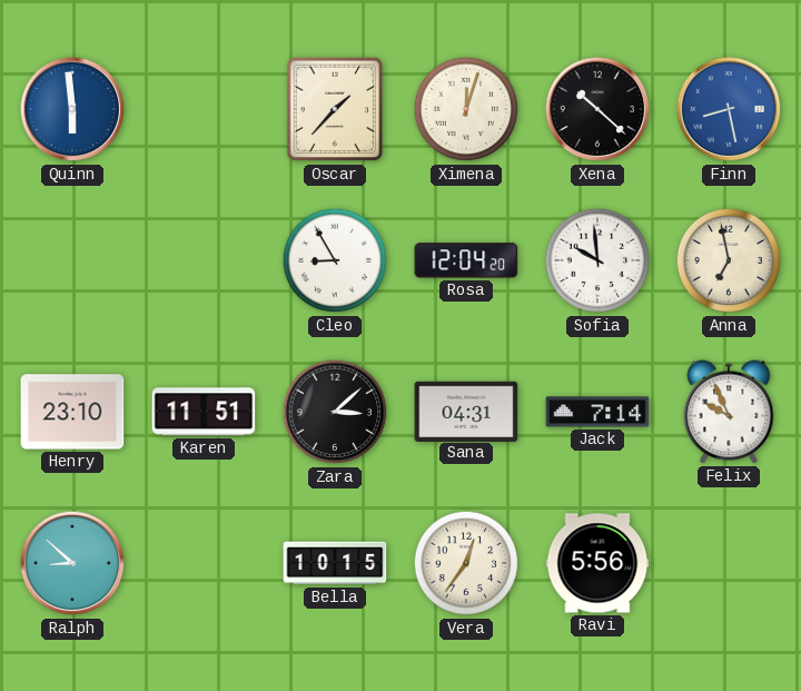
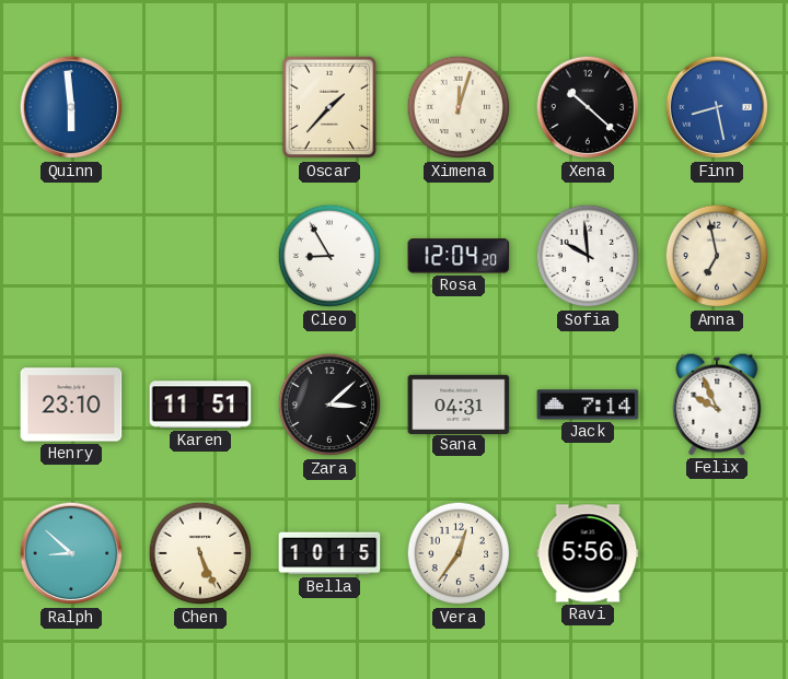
Chen: none -> 5:26
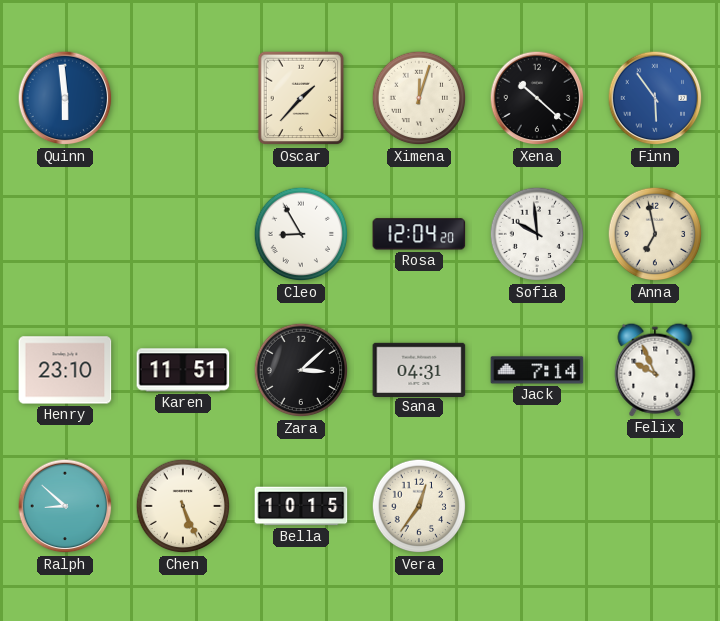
Finn: 8:28 -> 5:54
Ravi: 5:56 -> none
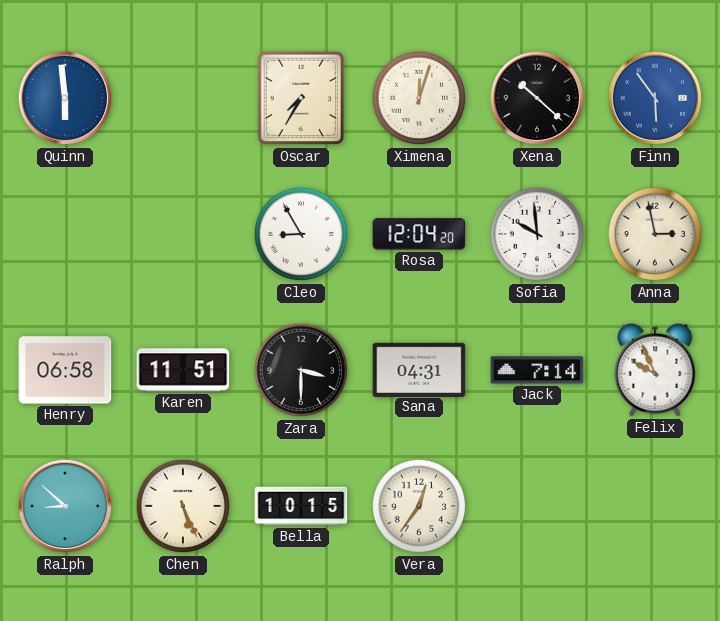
Oscar: 1:37 -> 7:35
Anna: 6:58 -> 2:58
Henry: 23:10 -> 06:58
Zara: 3:08 -> 3:30
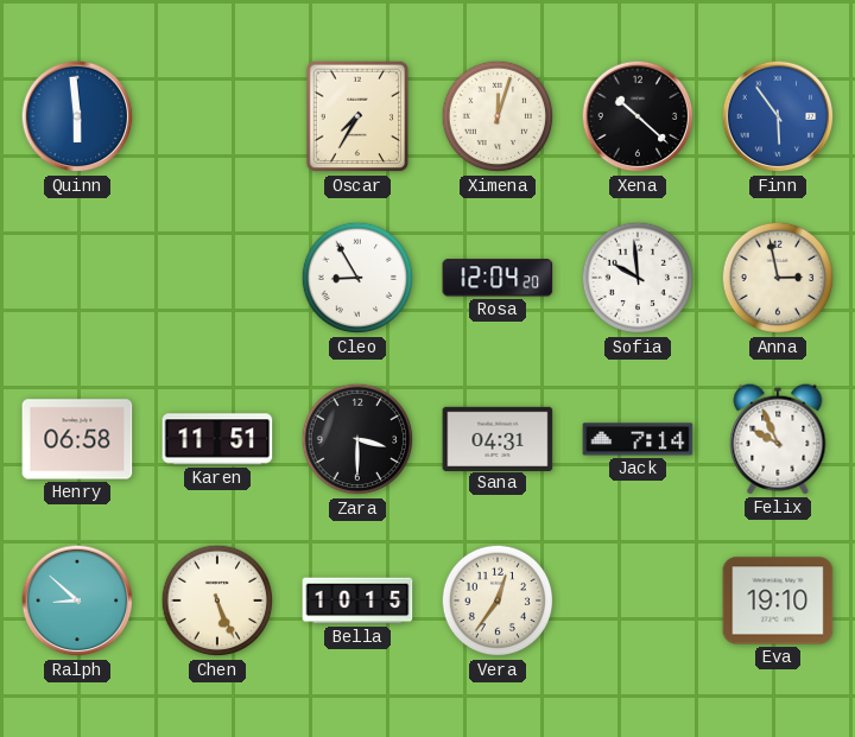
Eva: none -> 19:10
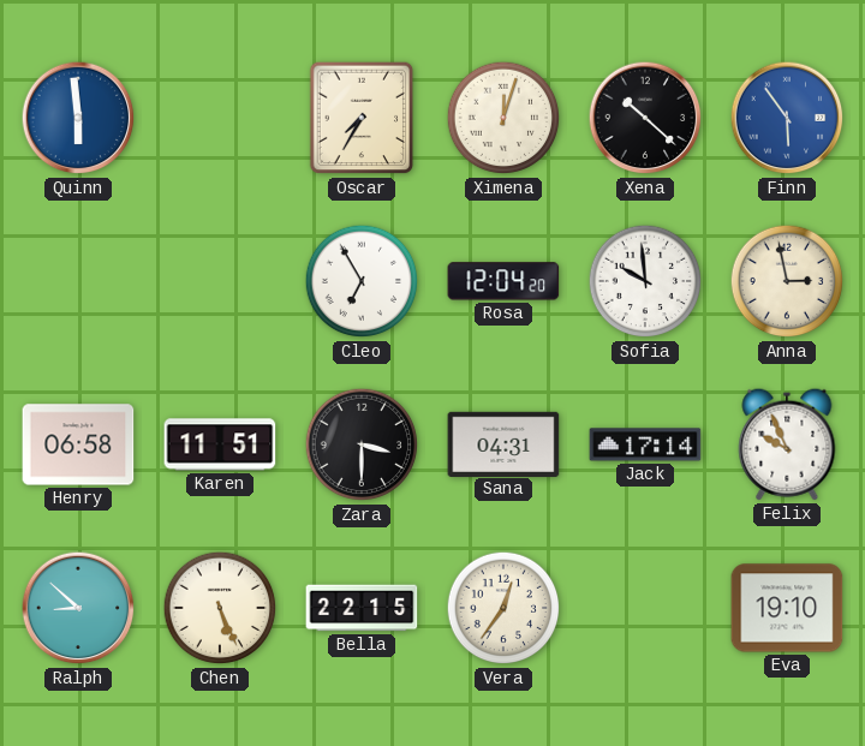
Cleo: 8:55 -> 6:55
Jack: 7:14 -> 17:14
Bella: 10:15 -> 22:15
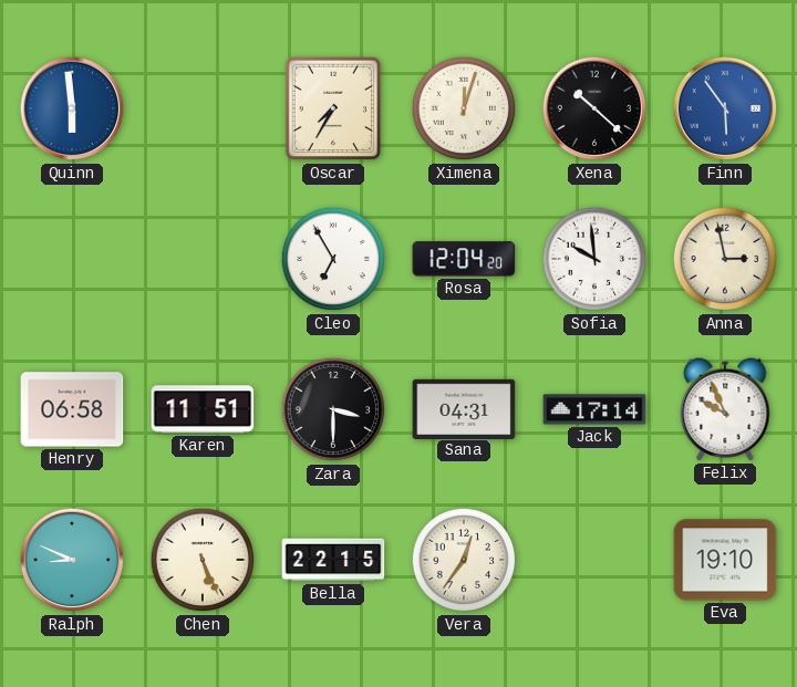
Ralph: 8:52 -> 8:49
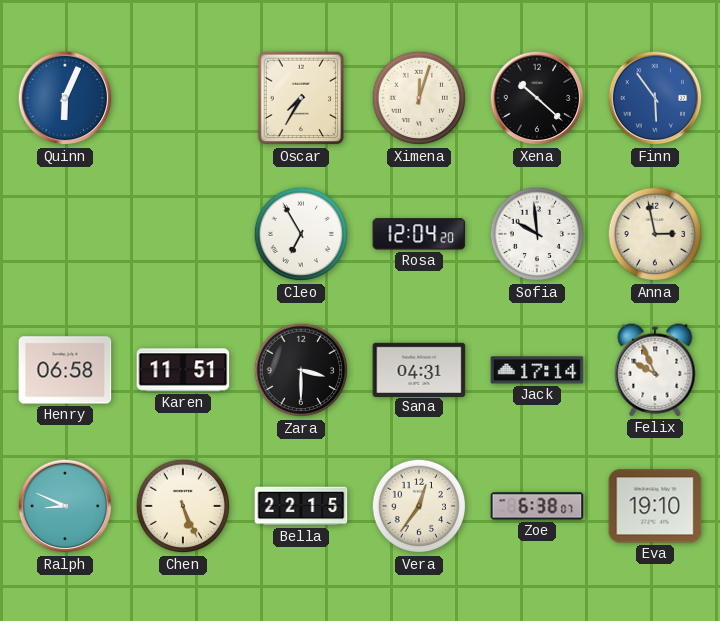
Quinn: 5:59 -> 6:04
Zoe: none -> 6:38
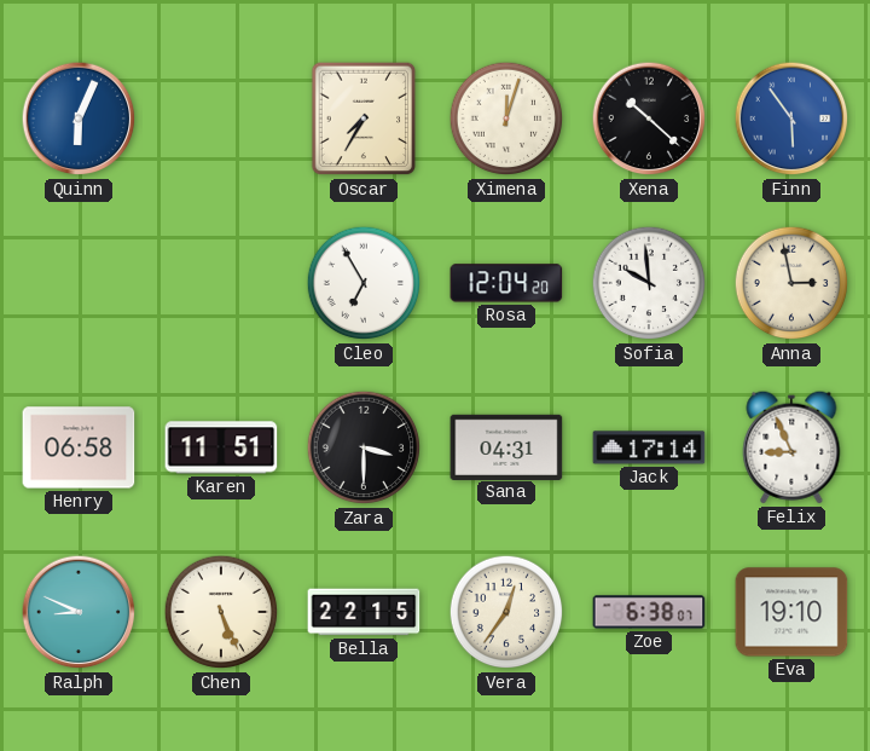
Felix: 9:56 -> 8:56
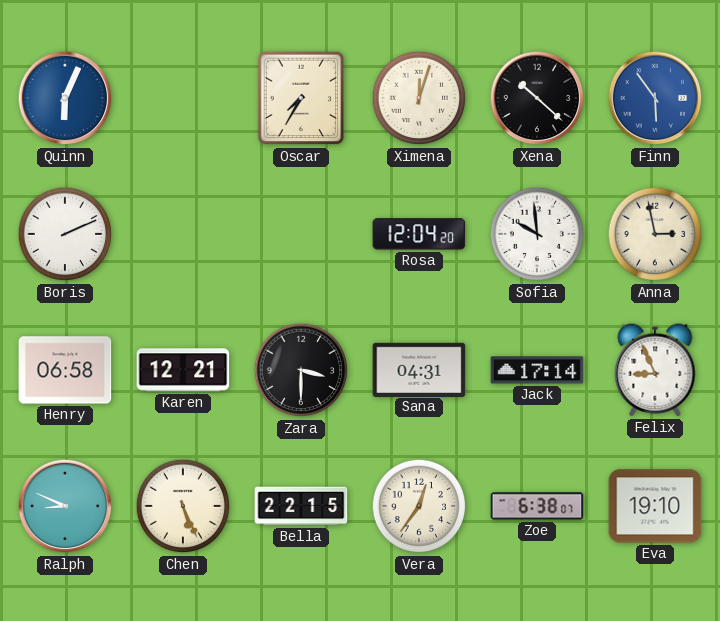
Boris: none -> 2:11
Cleo: 6:55 -> none
Karen: 11:51 -> 12:21
